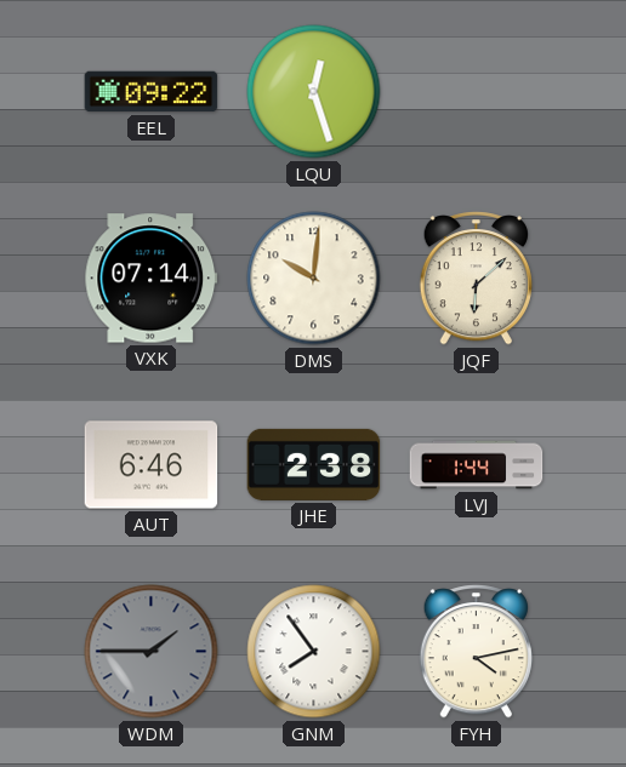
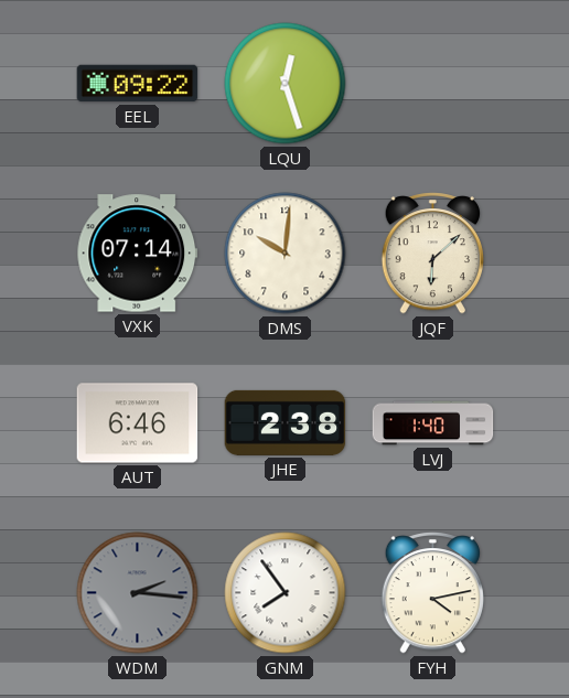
LVJ: 1:44 -> 1:40
WDM: 1:45 -> 2:16
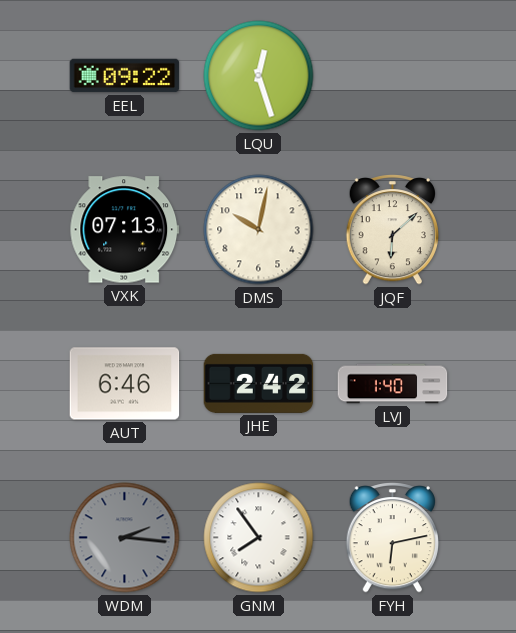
VXK: 07:14 -> 07:13
DMS: 10:01 -> 10:02
JHE: 2:38 -> 2:42
FYH: 4:13 -> 6:13
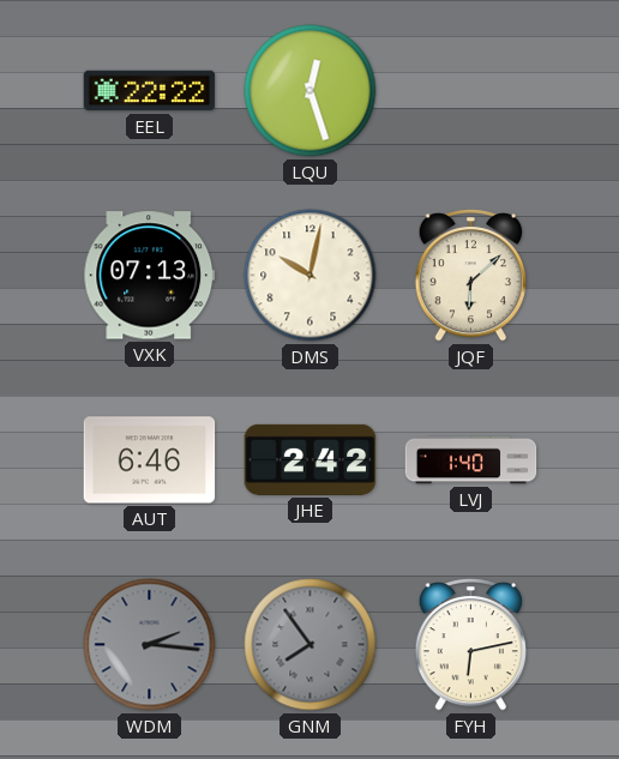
EEL: 09:22 -> 22:22
GNM dial: white -> grey
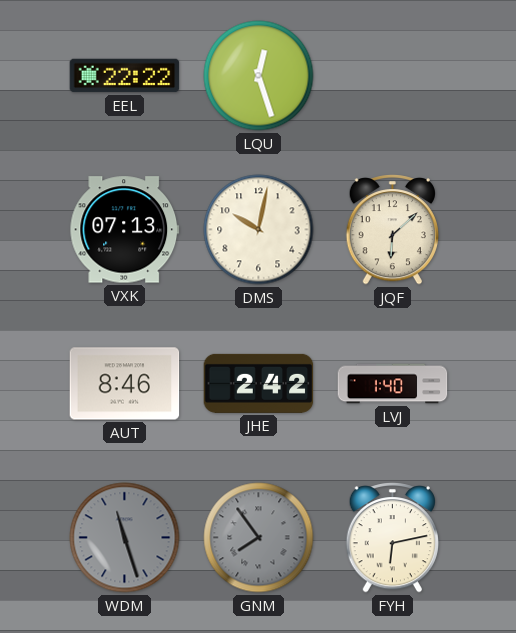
AUT: 6:46 -> 8:46
WDM: 2:16 -> 11:27
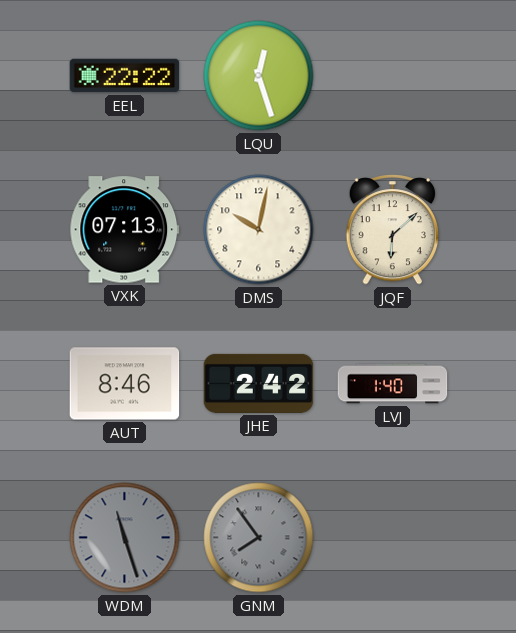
FYH: 6:13 -> none
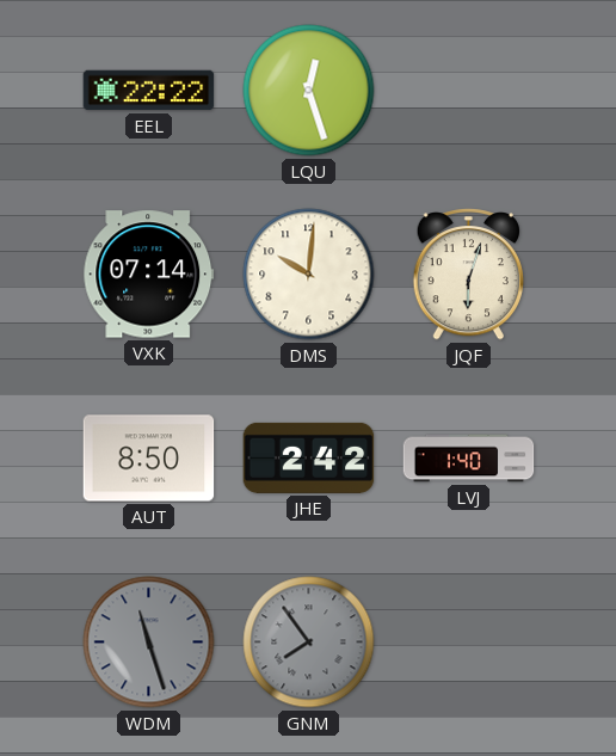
VXK: 07:13 -> 07:14
DMS: 10:02 -> 10:01
JQF: 6:08 -> 6:03
AUT: 8:46 -> 8:50
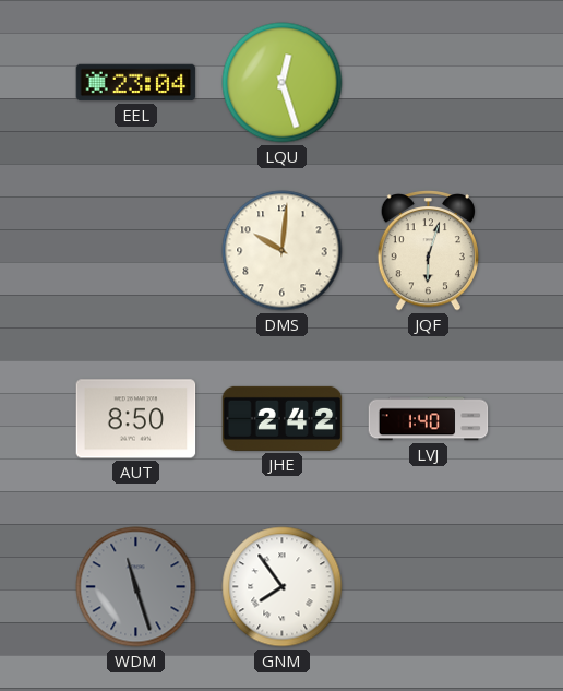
EEL: 22:22 -> 23:04
VXK: 07:14 -> none
GNM dial: grey -> white
